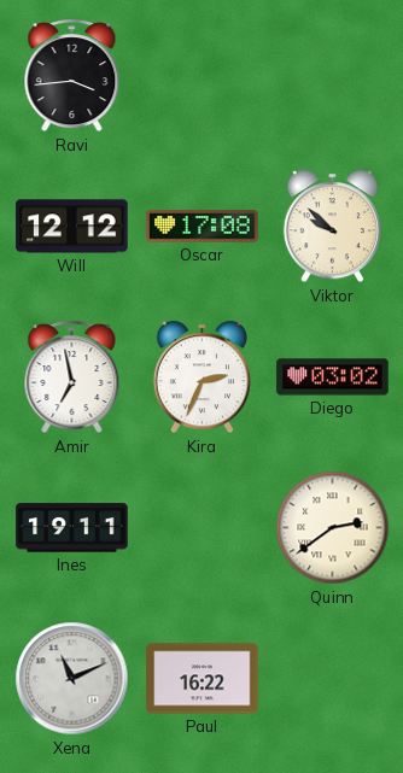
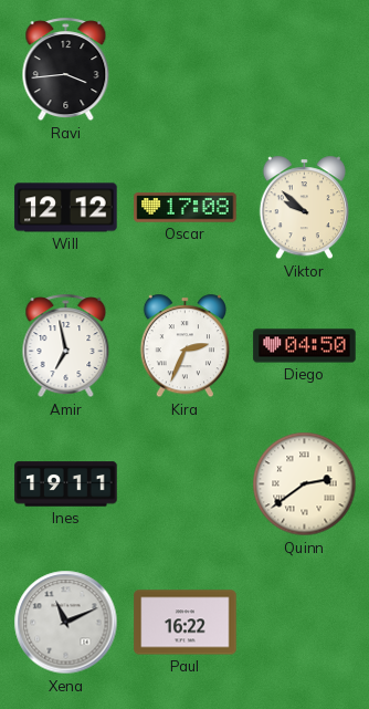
Diego: 03:02 -> 04:50
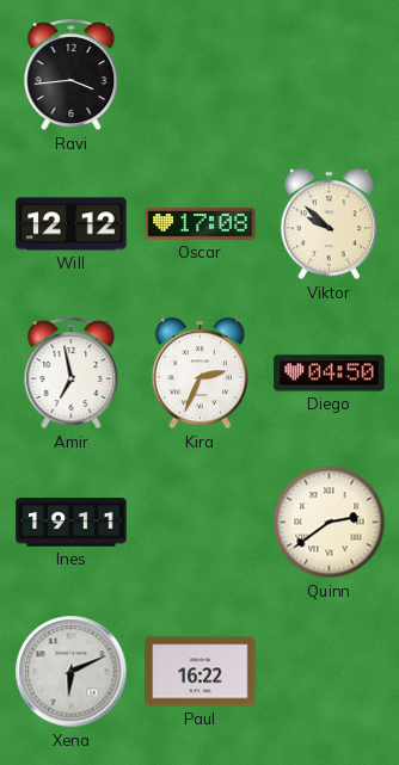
Xena: 11:11 -> 6:11
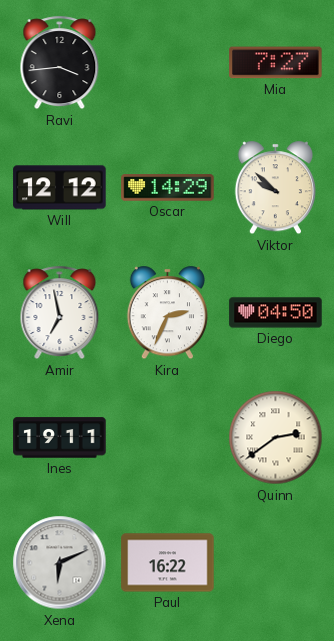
Mia: none -> 7:27
Oscar: 17:08 -> 14:29
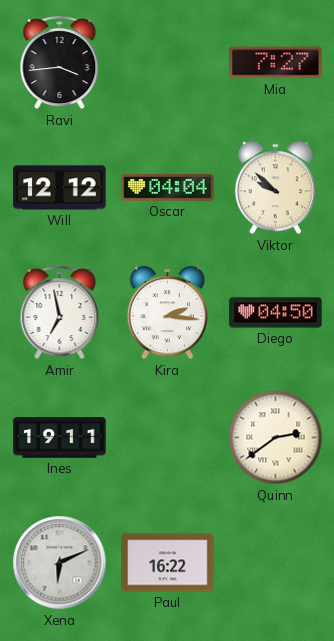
Oscar: 14:29 -> 04:04
Kira: 2:34 -> 2:16
